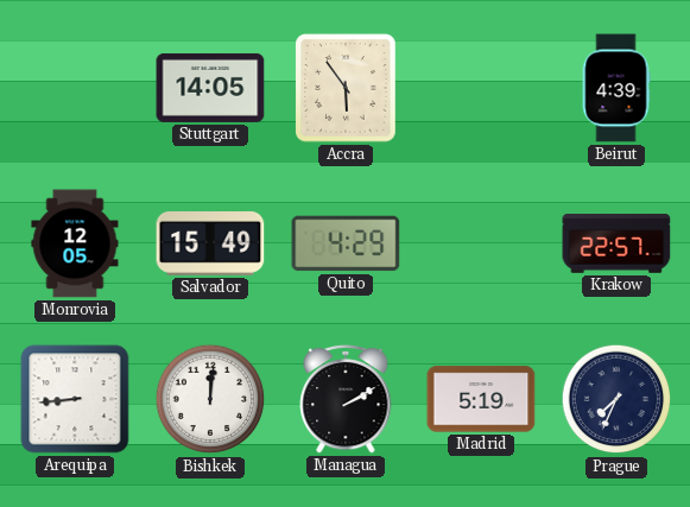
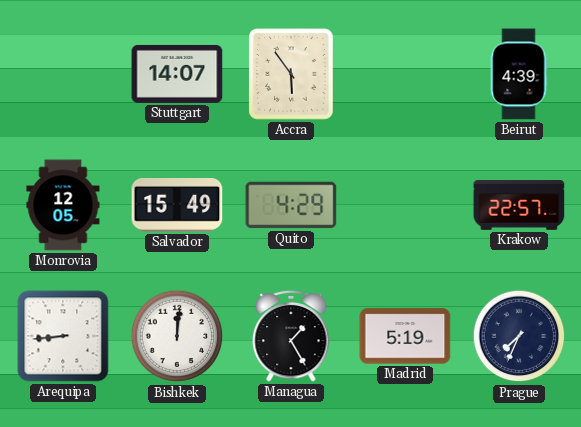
Stuttgart: 14:05 -> 14:07
Managua: 2:10 -> 1:25
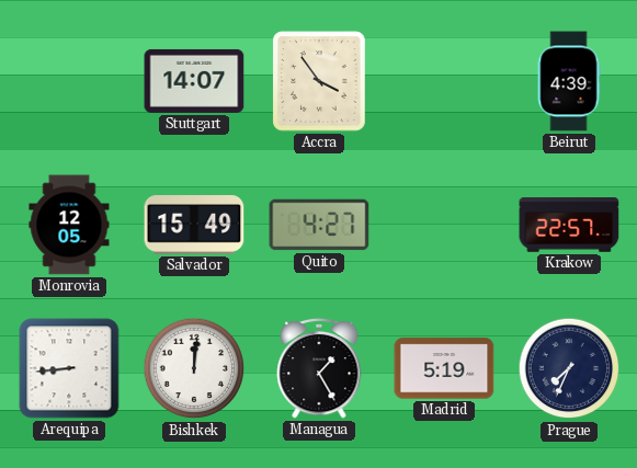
Accra: 5:54 -> 3:54
Quito: 4:29 -> 4:27
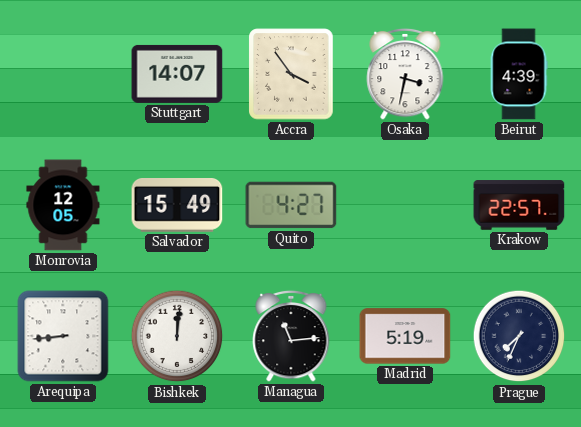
Osaka: none -> 3:32
Managua: 1:25 -> 11:14
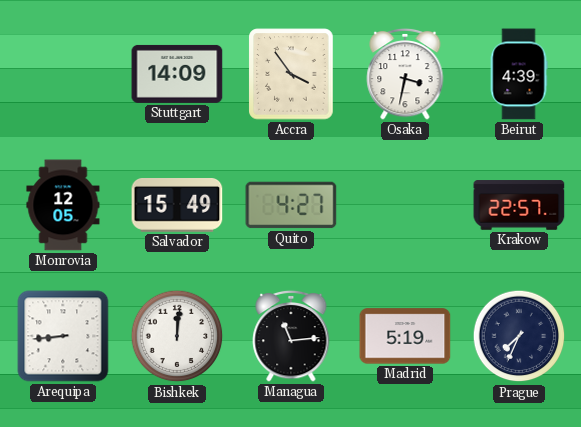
Stuttgart: 14:07 -> 14:09
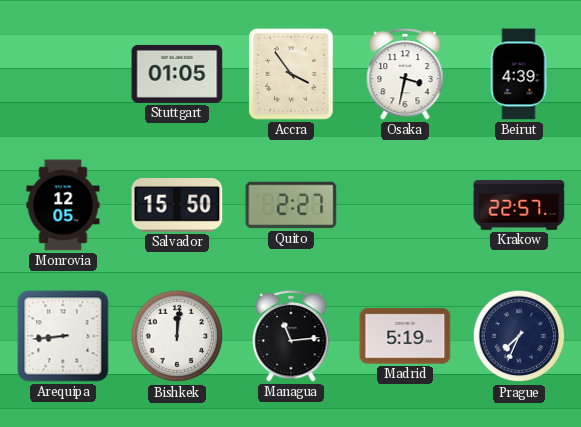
Stuttgart: 14:09 -> 01:05
Salvador: 15:49 -> 15:50
Quito: 4:27 -> 2:27
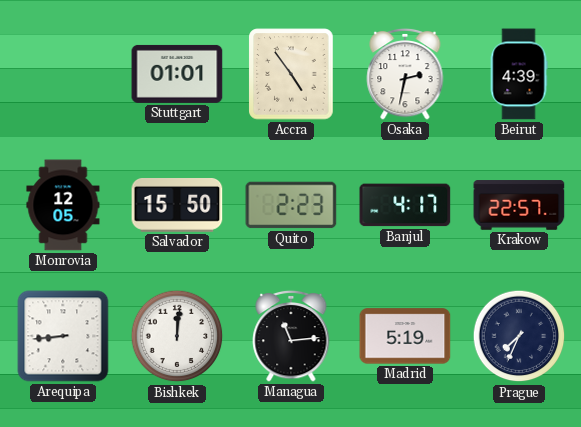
Stuttgart: 01:05 -> 01:01
Accra: 3:54 -> 4:54
Osaka: 3:32 -> 2:32
Quito: 2:27 -> 2:23
Banjul: none -> 4:17
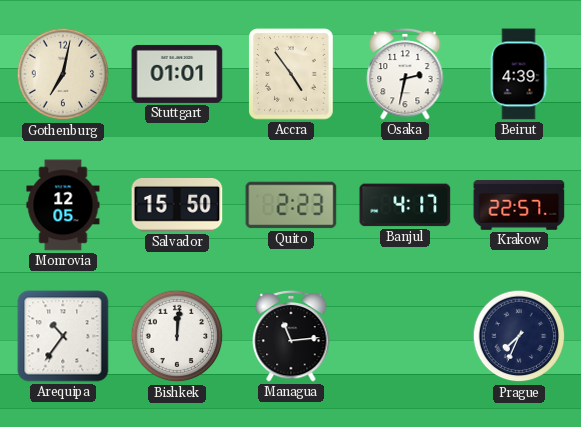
Gothenburg: none -> 7:02
Arequipa: 8:44 -> 10:36
Madrid: 5:19 -> none
